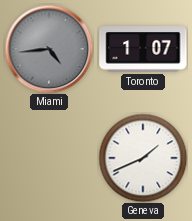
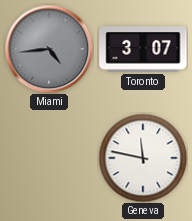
Toronto: 1:07 -> 3:07
Geneva: 1:41 -> 11:47
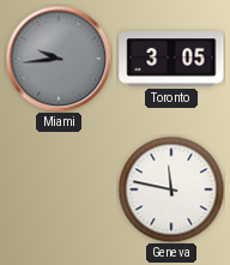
Miami: 4:44 -> 9:44
Toronto: 3:07 -> 3:05
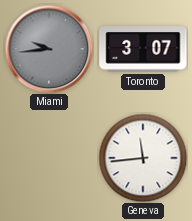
Toronto: 3:05 -> 3:07
Geneva: 11:47 -> 11:44
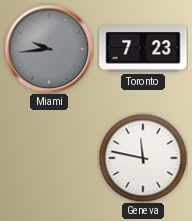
Toronto: 3:07 -> 7:23
Geneva: 11:44 -> 11:47
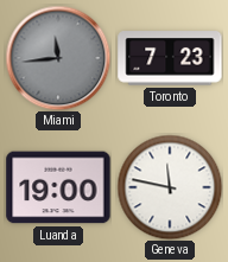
Miami: 9:44 -> 11:44
Luanda: none -> 19:00
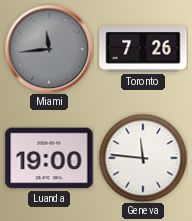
Toronto: 7:23 -> 7:26
Geneva: 11:47 -> 11:46
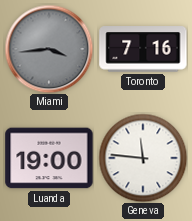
Miami: 11:44 -> 3:44
Toronto: 7:26 -> 7:16
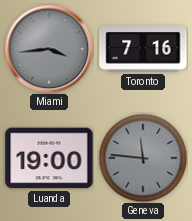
Geneva dial: white -> grey
